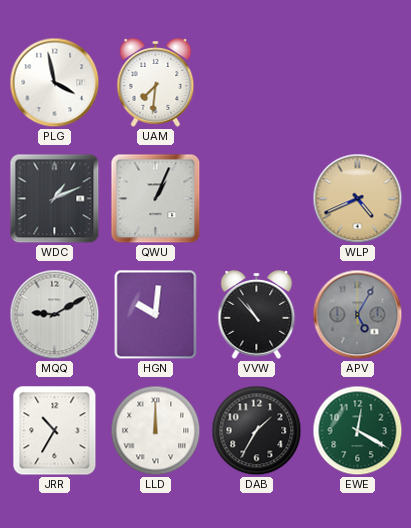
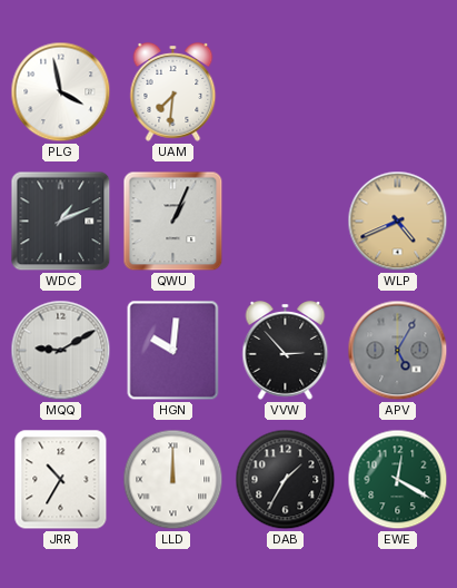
VVW: 10:53 -> 2:53
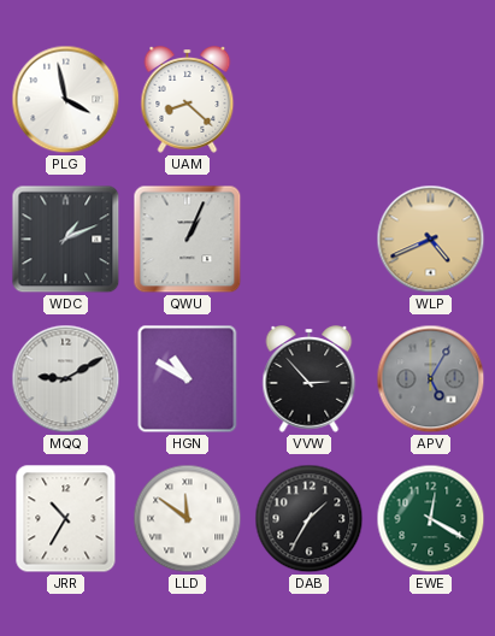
UAM: 7:31 -> 8:22
HGN: 10:01 -> 10:50
LLD: 12:00 -> 11:51
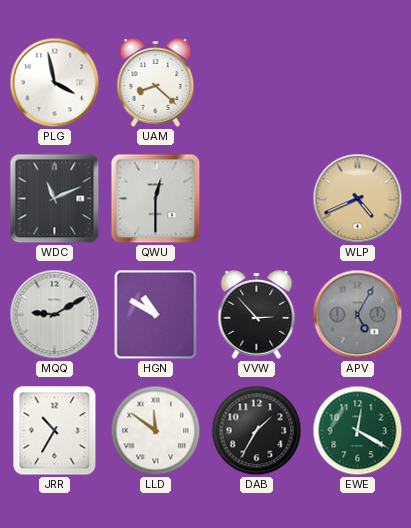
WDC: 1:11 -> 11:11
QWU: 1:04 -> 12:30
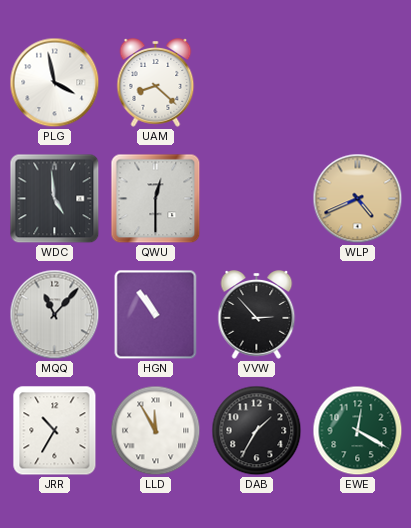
WDC: 11:11 -> 4:59
MQQ: 9:10 -> 11:07
HGN: 10:50 -> 10:54
APV: 5:05 -> none
LLD: 11:51 -> 11:55
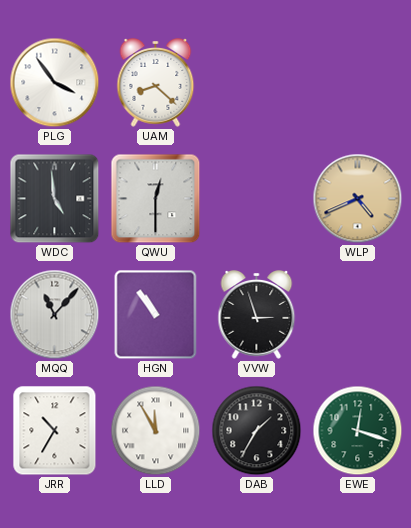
PLG: 3:58 -> 3:54
VVW: 2:53 -> 2:57
EWE: 12:20 -> 12:18
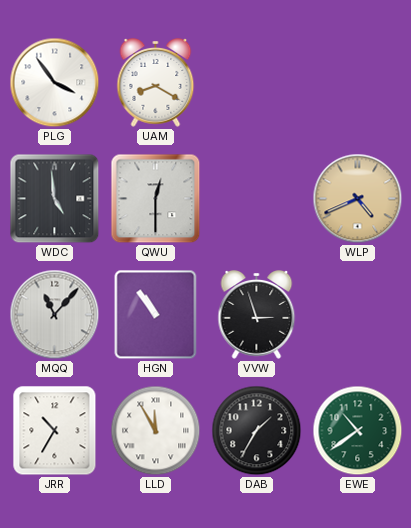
UAM: 8:22 -> 8:20
EWE: 12:18 -> 10:39
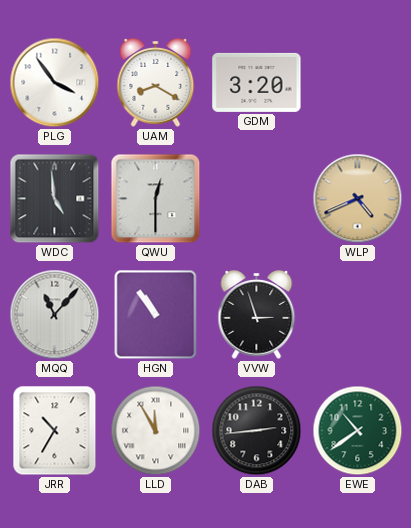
GDM: none -> 3:20
DAB: 1:35 -> 2:44
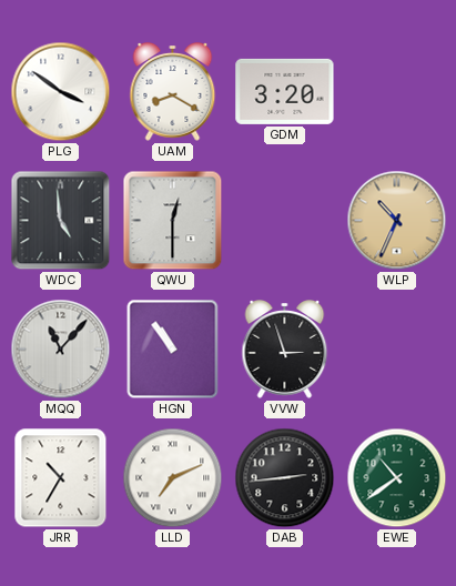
PLG: 3:54 -> 3:51
WLP: 4:41 -> 10:34
LLD: 11:55 -> 7:11
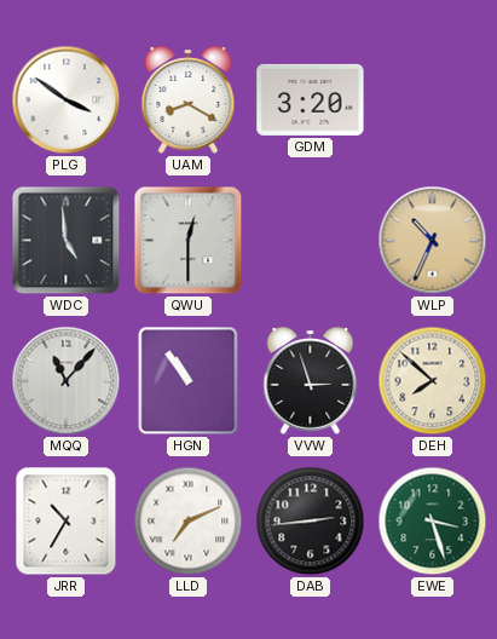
DEH: none -> 7:52
EWE: 10:39 -> 3:27
